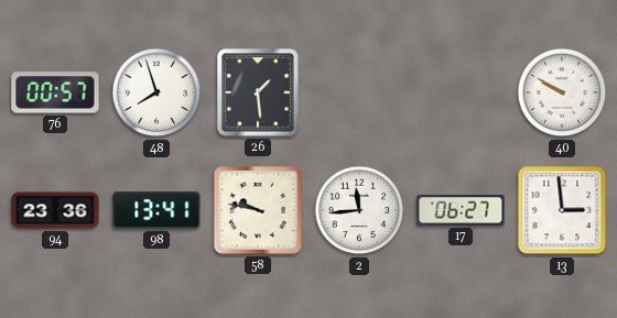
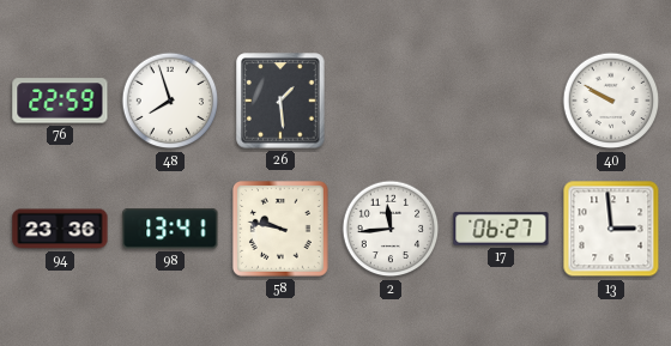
76: 00:57 -> 22:59
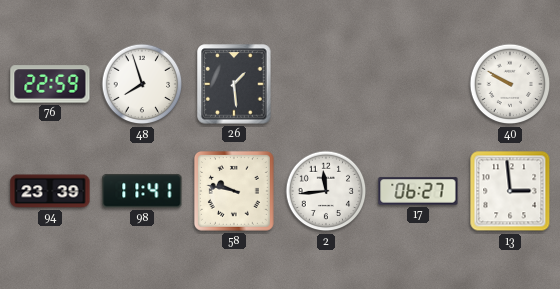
94: 23:36 -> 23:39
98: 13:41 -> 11:41
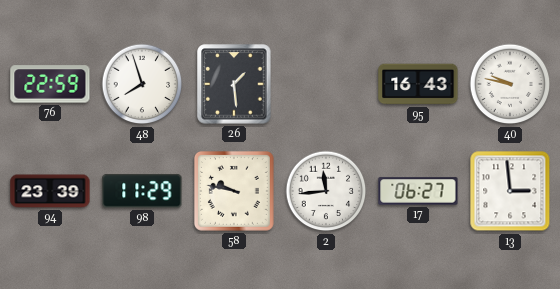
95: none -> 16:43
40: 9:50 -> 9:47
98: 11:41 -> 11:29
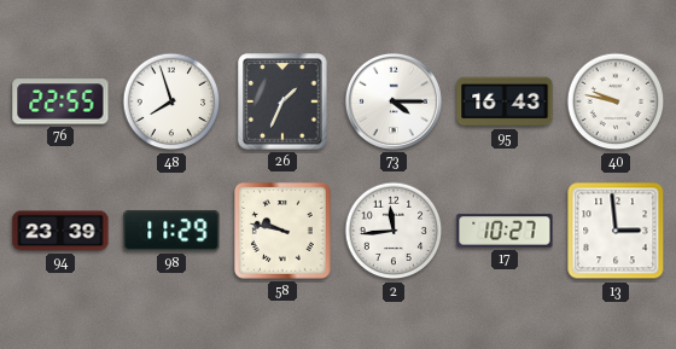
76: 22:59 -> 22:55
26: 1:29 -> 1:34
73: none -> 4:15
17: 06:27 -> 10:27
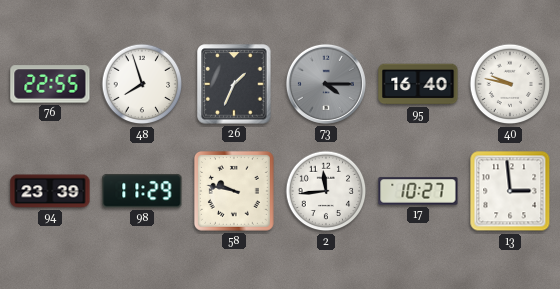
73 dial: white -> grey
95: 16:43 -> 16:40
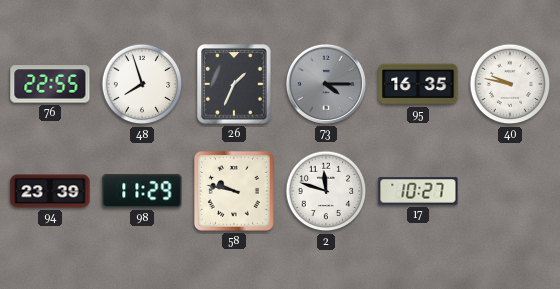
95: 16:40 -> 16:35
2: 11:44 -> 11:48
13: 2:59 -> none
